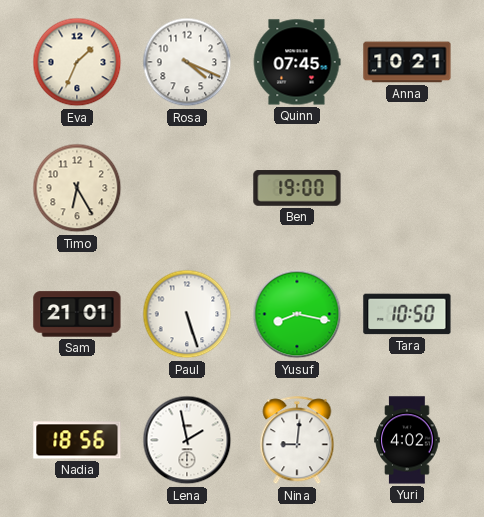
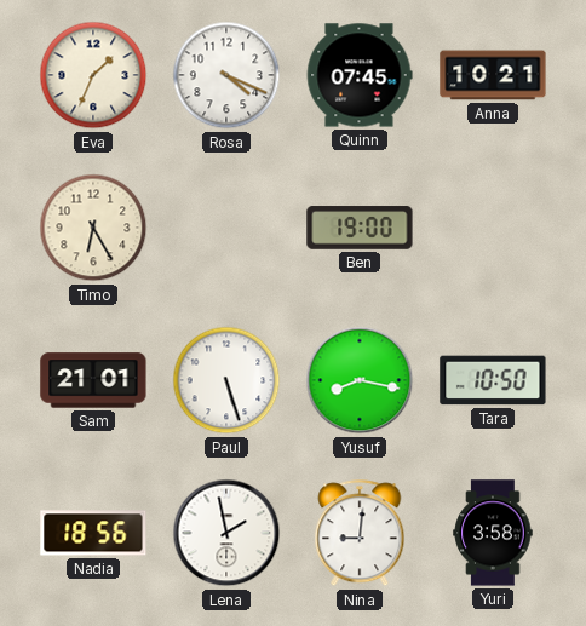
Yuri: 4:02 -> 3:58
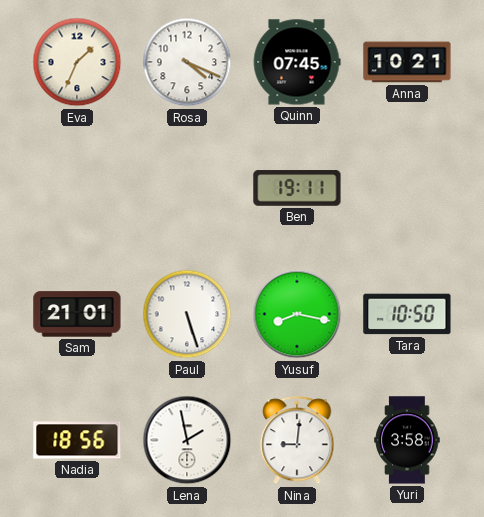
Timo: 6:25 -> none
Ben: 19:00 -> 19:11
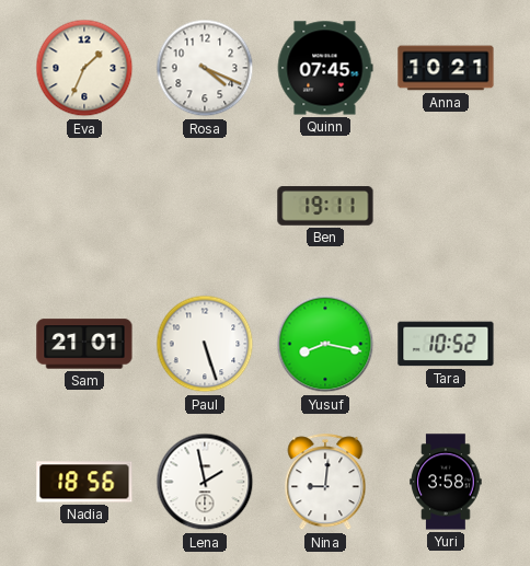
Tara: 10:50 -> 10:52
